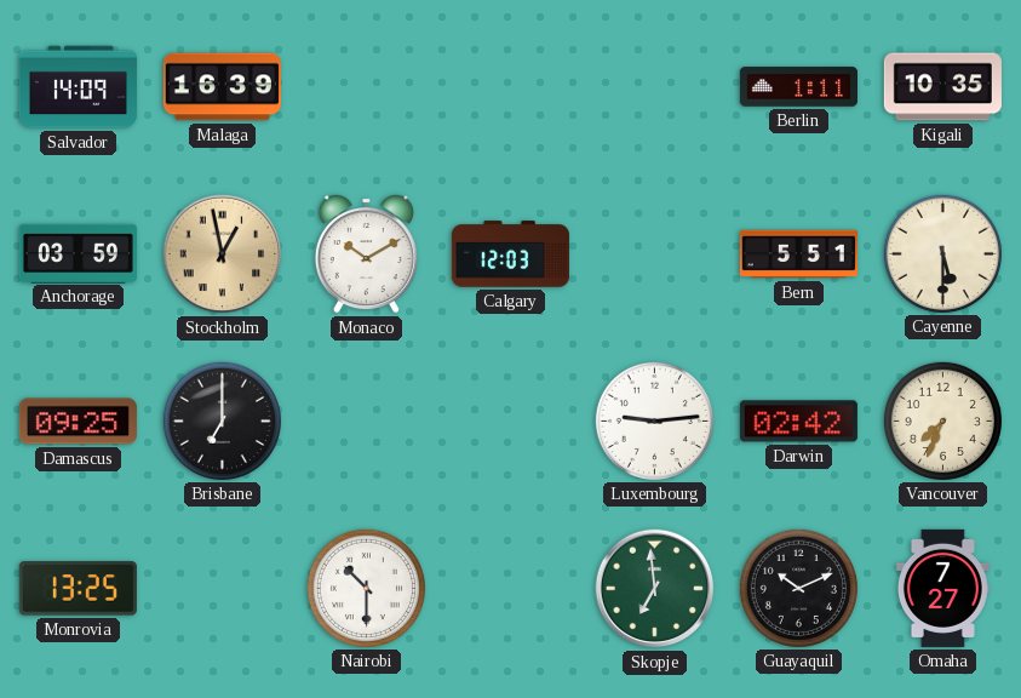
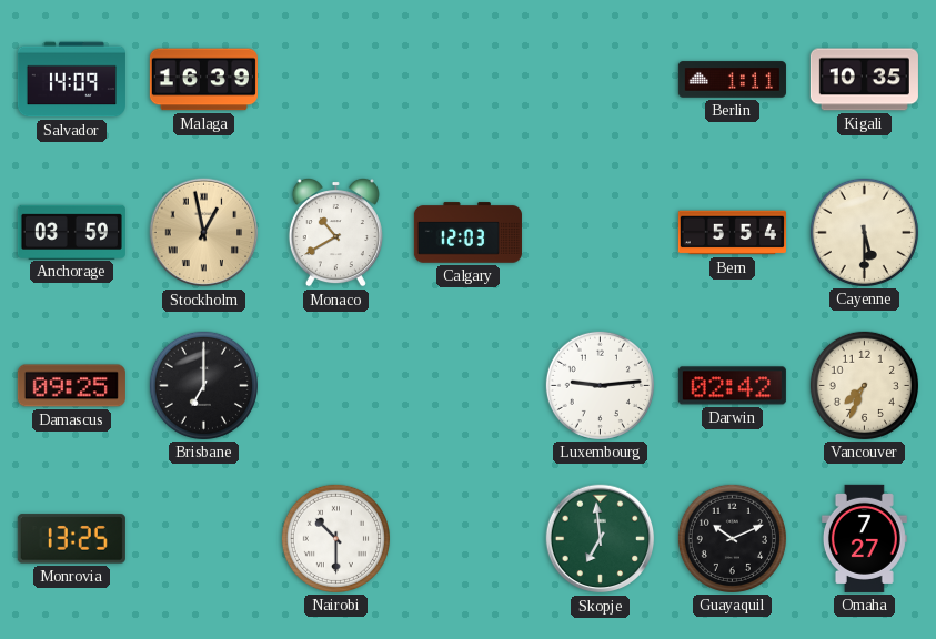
Monaco: 10:10 -> 10:40
Bern: 5:51 -> 5:54
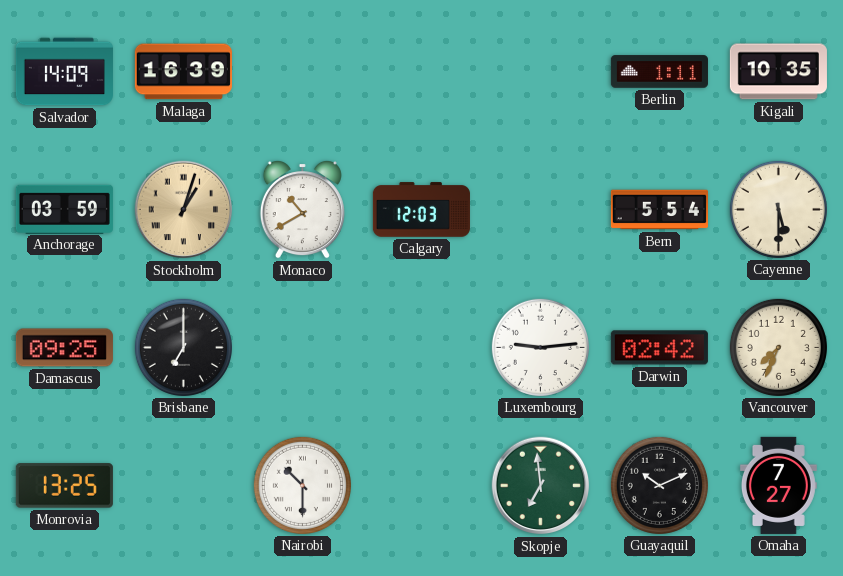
Stockholm: 12:58 -> 1:03
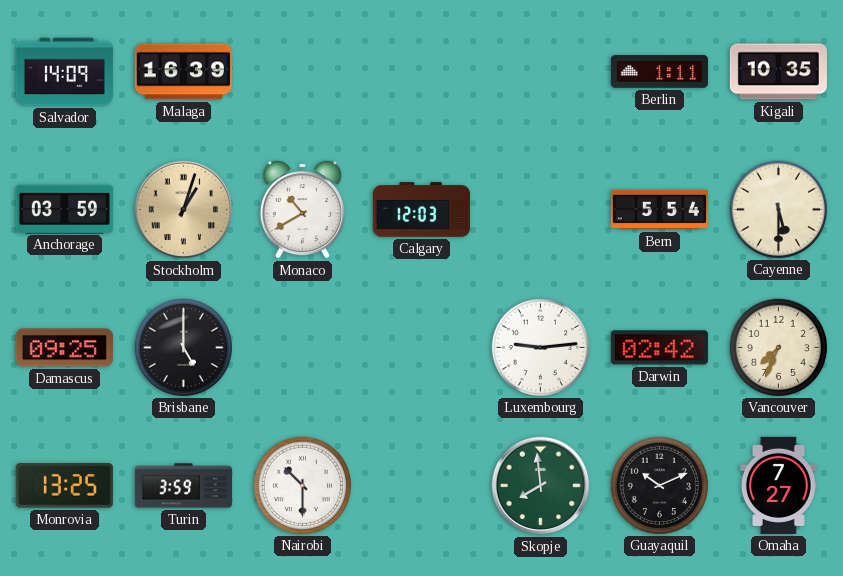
Brisbane: 7:00 -> 5:00
Turin: none -> 3:59
Skopje: 6:59 -> 7:59
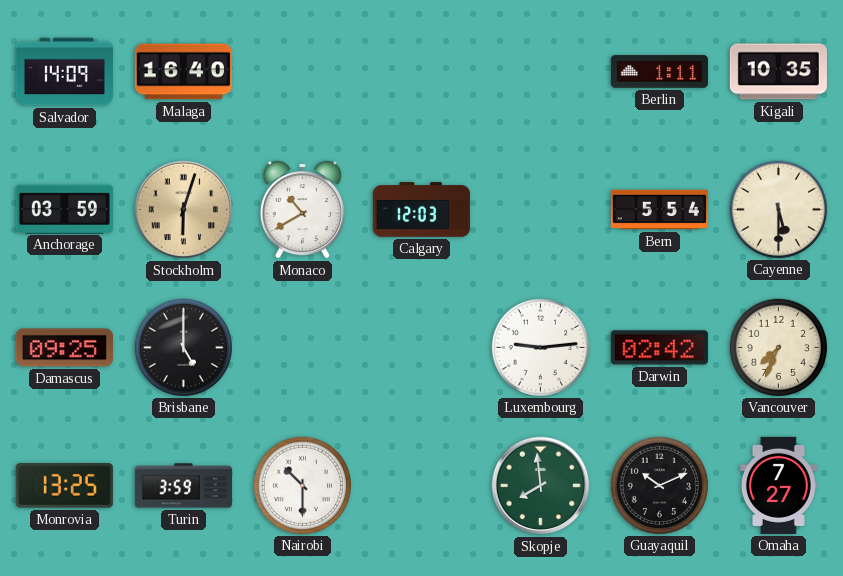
Malaga: 16:39 -> 16:40
Stockholm: 1:03 -> 6:03
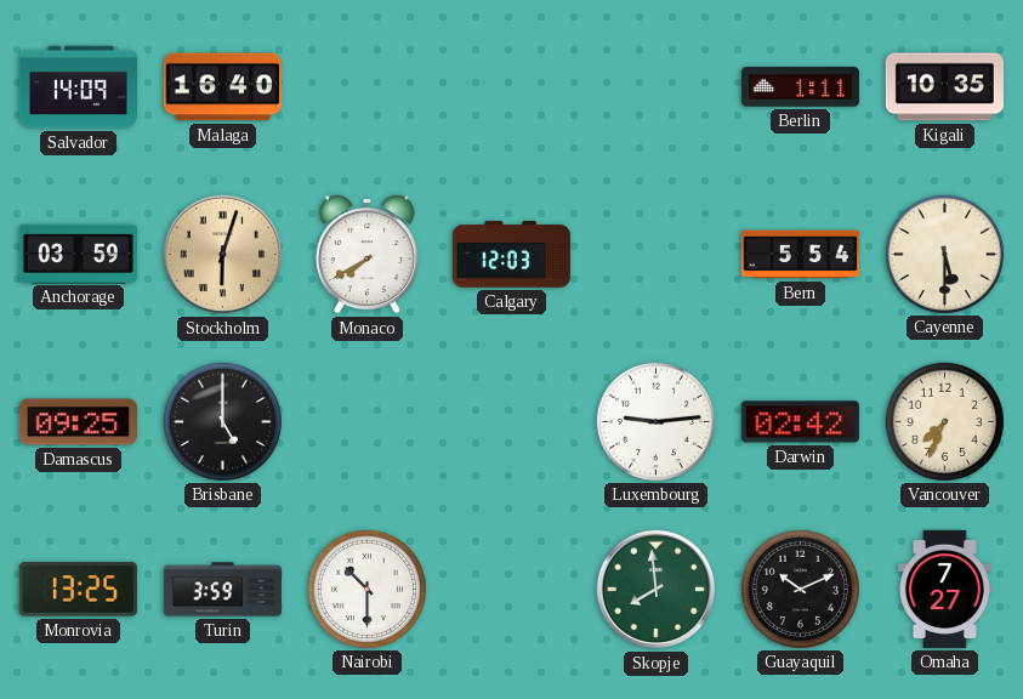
Monaco: 10:40 -> 7:40
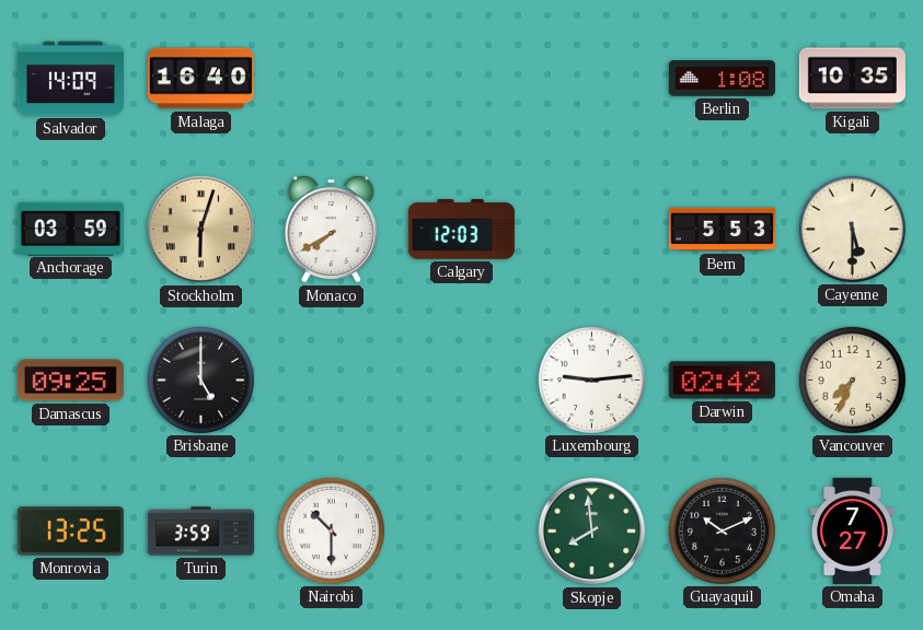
Berlin: 1:11 -> 1:08
Bern: 5:54 -> 5:53
